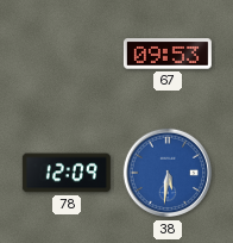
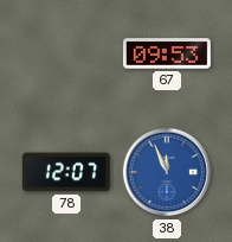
78: 12:09 -> 12:07
38: 5:31 -> 11:56
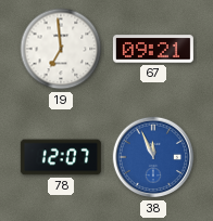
19: none -> 6:59
67: 09:53 -> 09:21
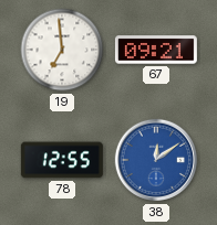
78: 12:07 -> 12:55
38: 11:56 -> 12:09
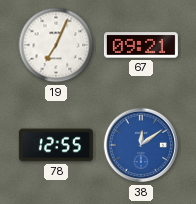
19: 6:59 -> 7:04
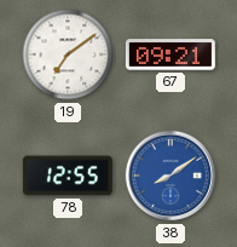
19: 7:04 -> 7:09
38: 12:09 -> 8:09
